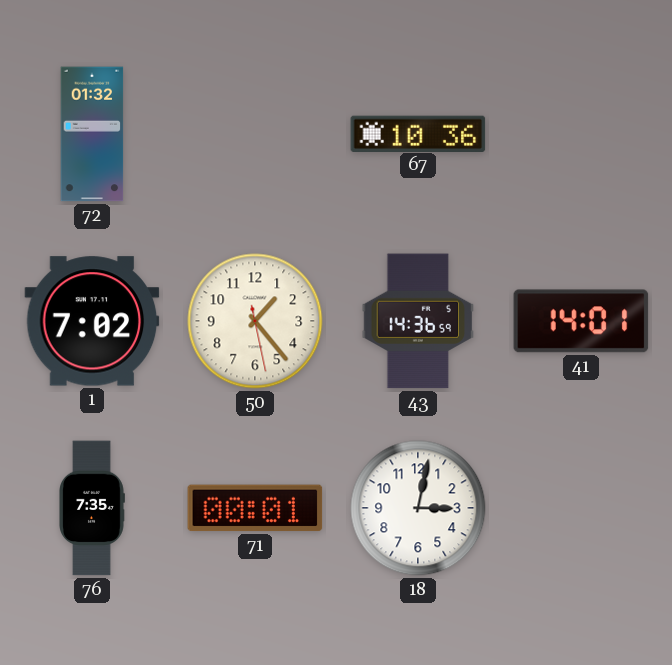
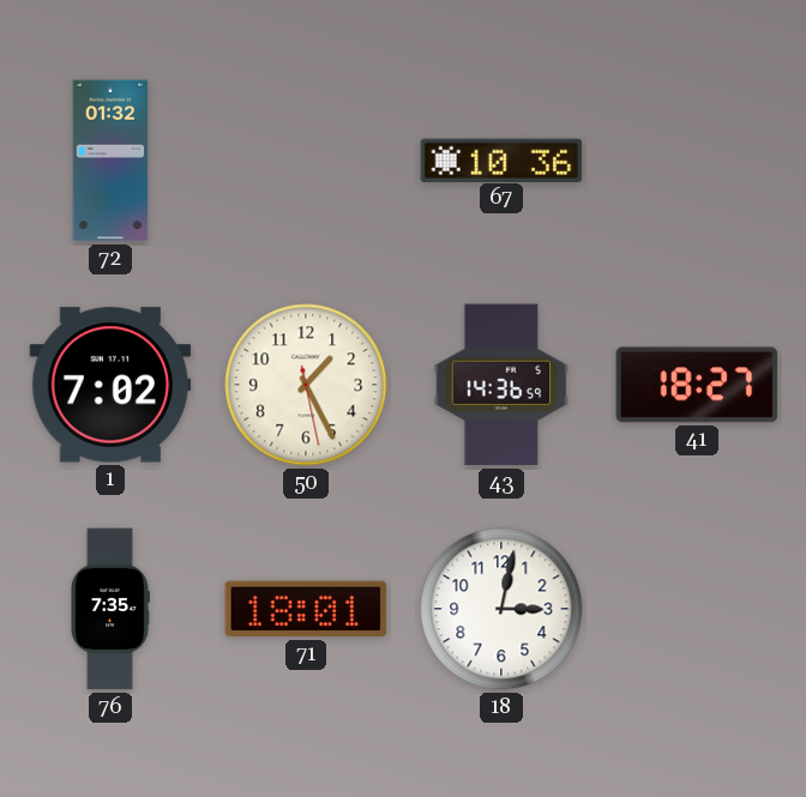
50: 1:23 -> 1:25
41: 14:01 -> 18:27
71: 00:01 -> 18:01
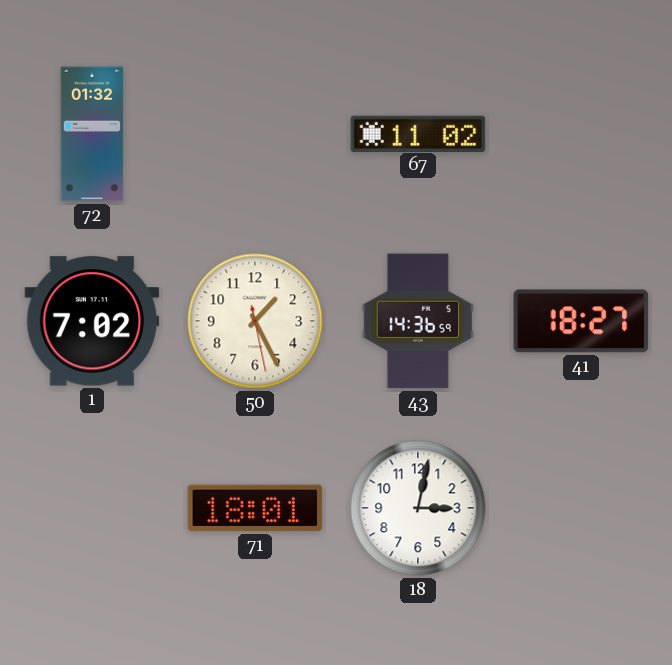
67: 10:36 -> 11:02
76: 7:35 -> none
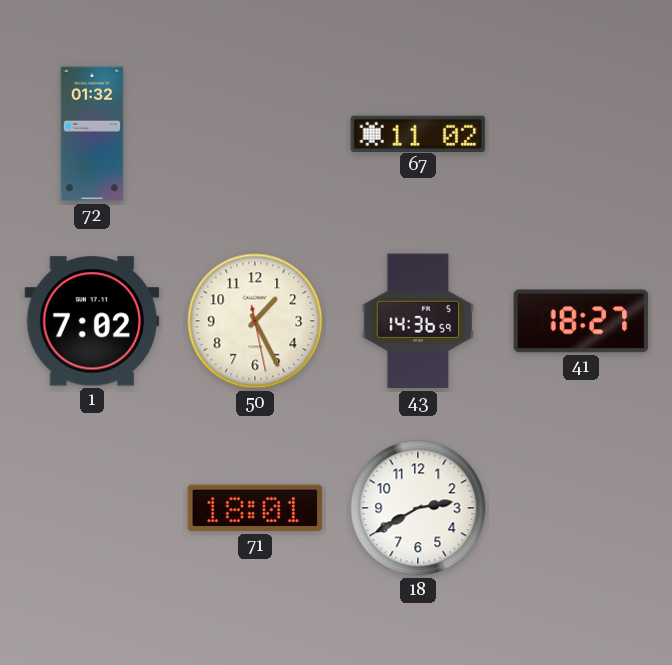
18: 3:02 -> 2:40
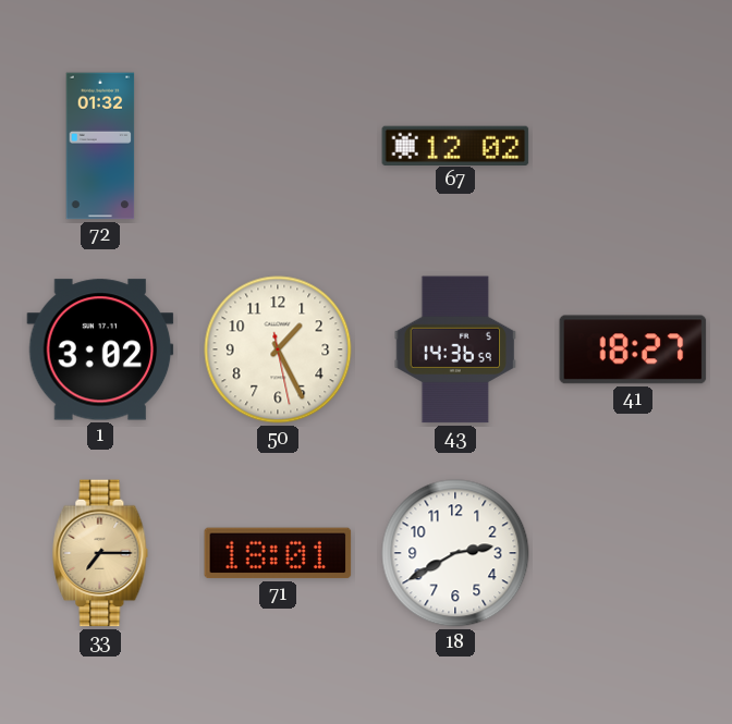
67: 11:02 -> 12:02
1: 7:02 -> 3:02
33: none -> 7:15
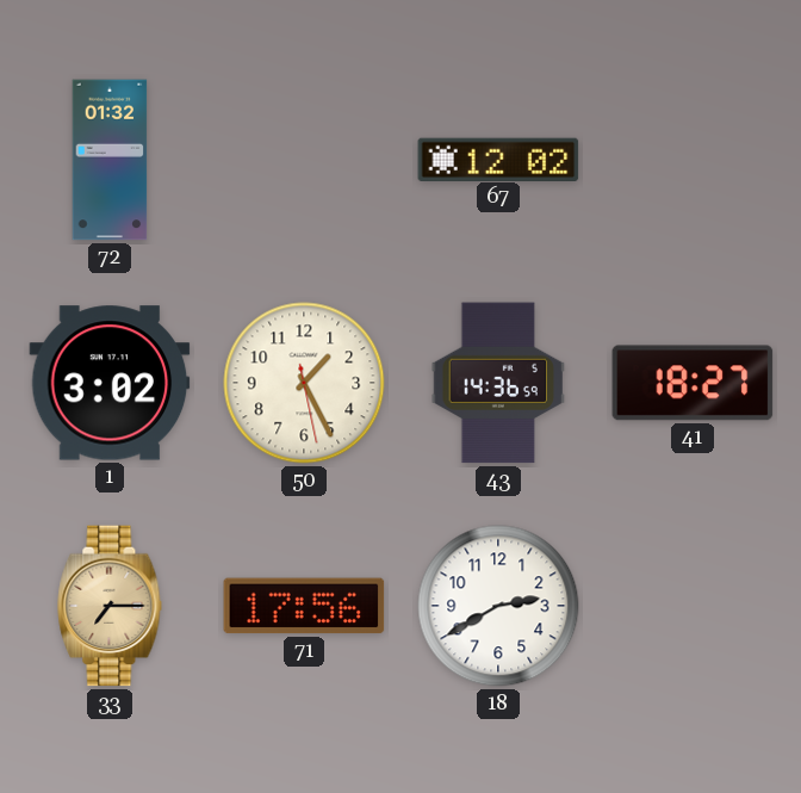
71: 18:01 -> 17:56
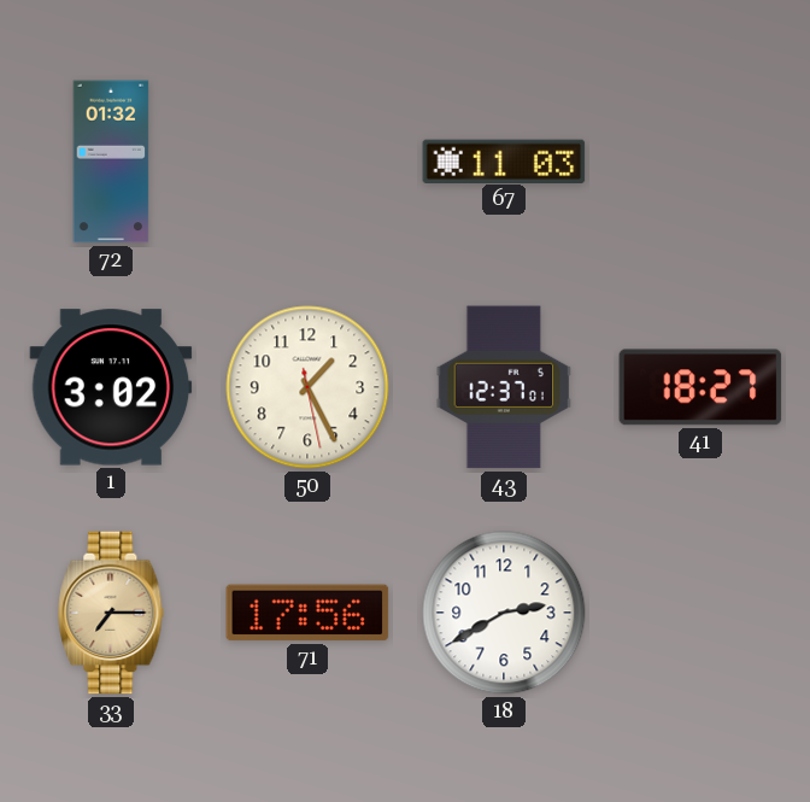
67: 12:02 -> 11:03
43: 14:36 -> 12:37
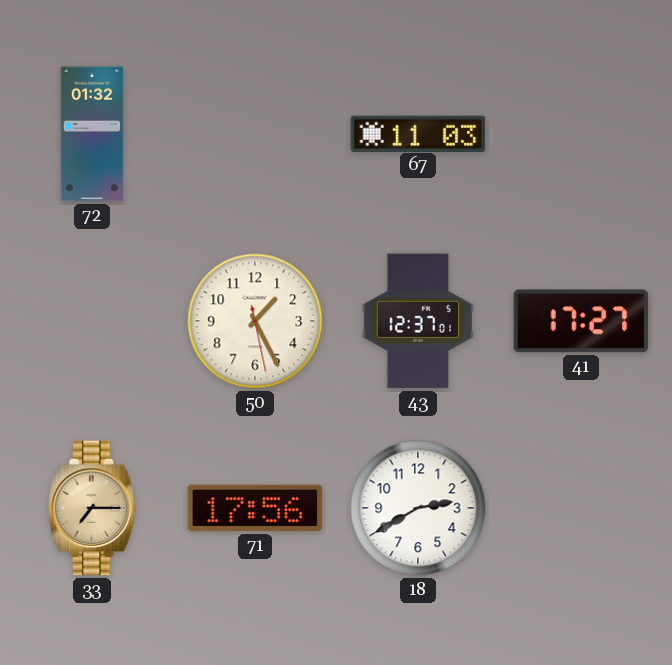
1: 3:02 -> none
41: 18:27 -> 17:27
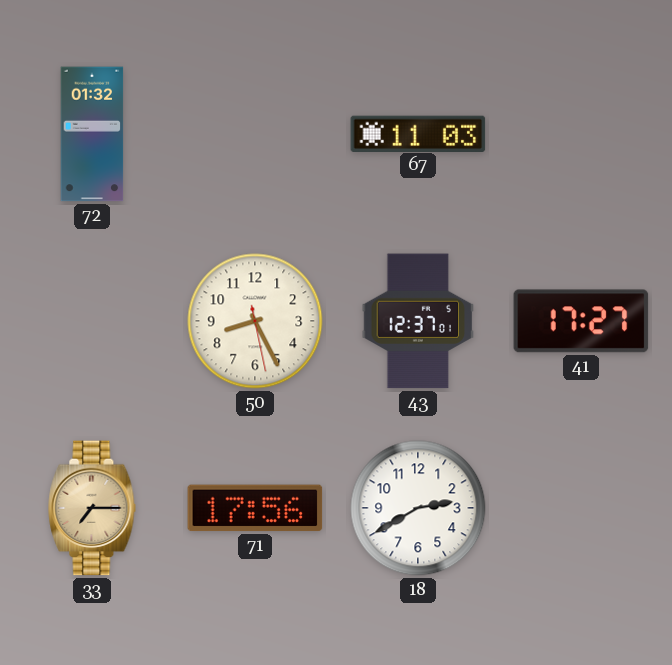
50: 1:25 -> 8:25
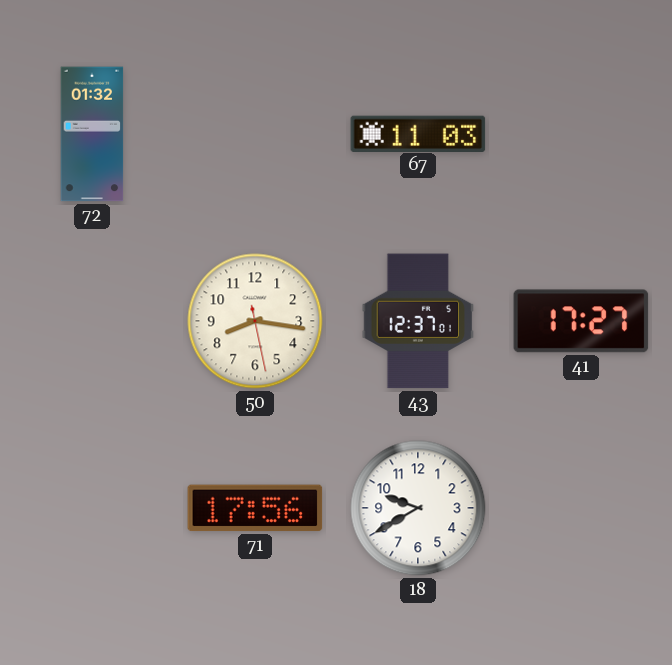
50: 8:25 -> 8:16
33: 7:15 -> none
18: 2:40 -> 9:40
